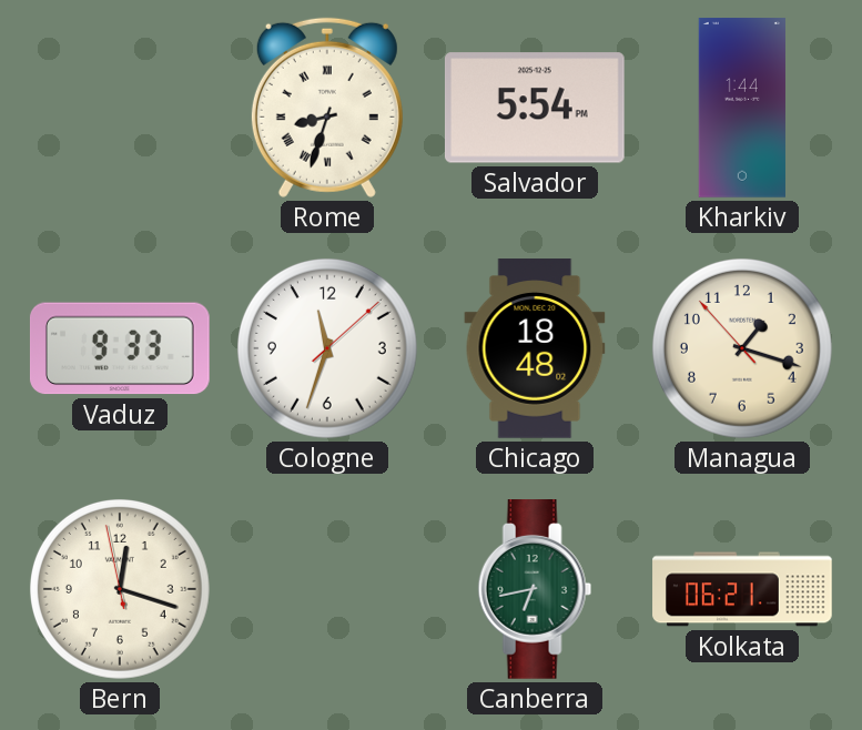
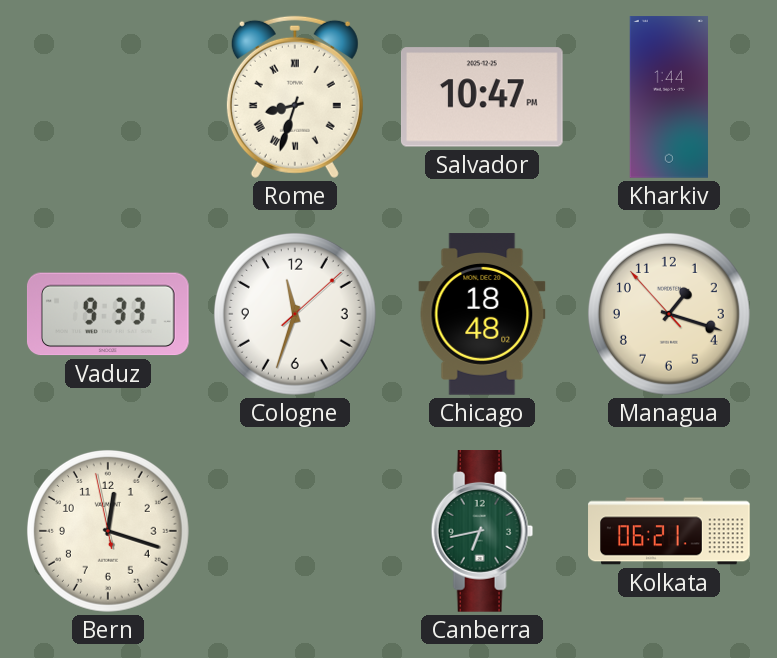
Salvador: 5:54 -> 10:47
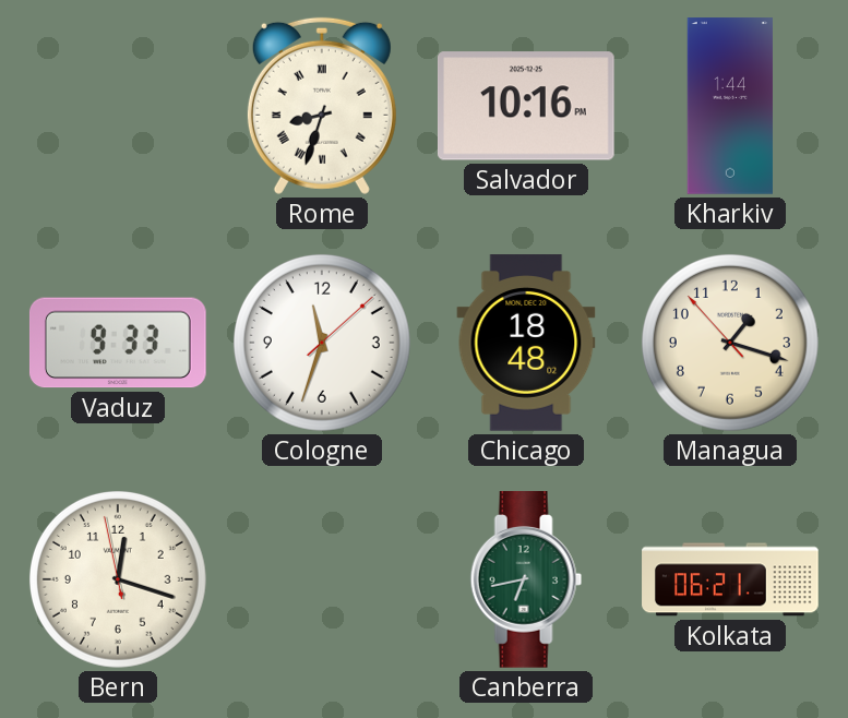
Salvador: 10:47 -> 10:16
